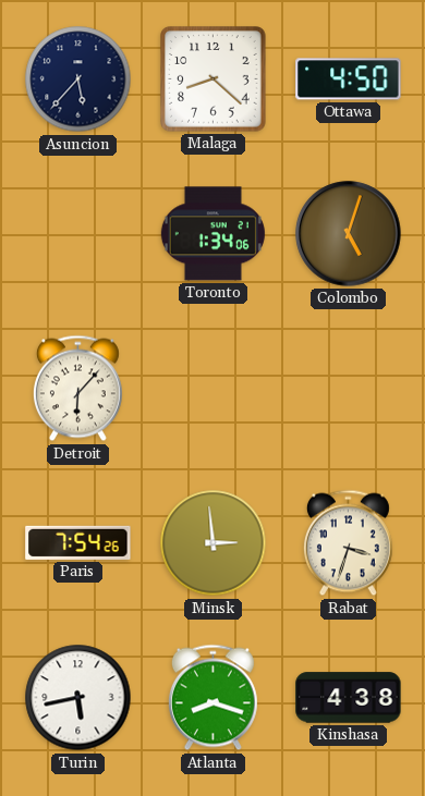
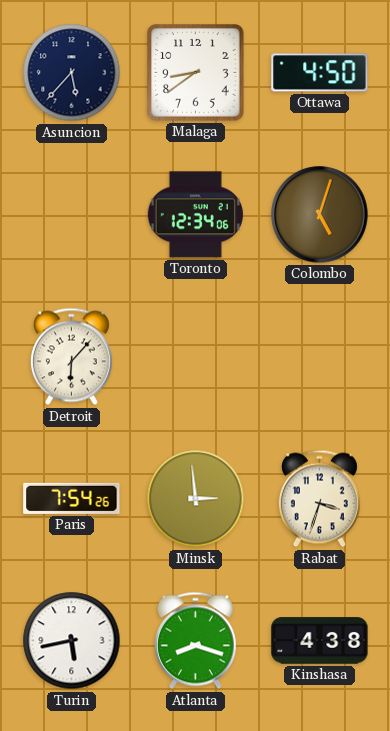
Malaga: 8:22 -> 8:39
Toronto: 1:34 -> 12:34
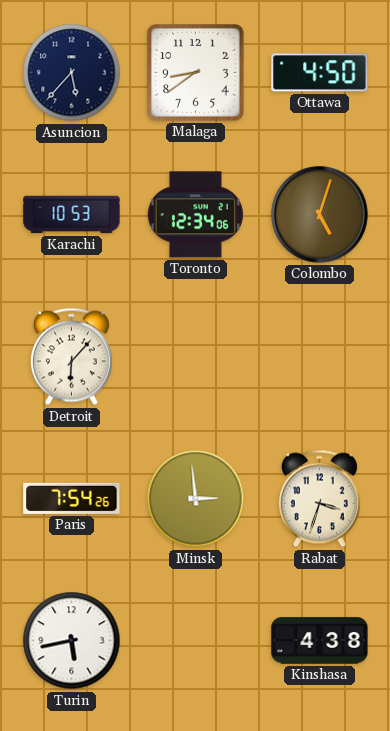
Karachi: none -> 10:53
Atlanta: 8:18 -> none
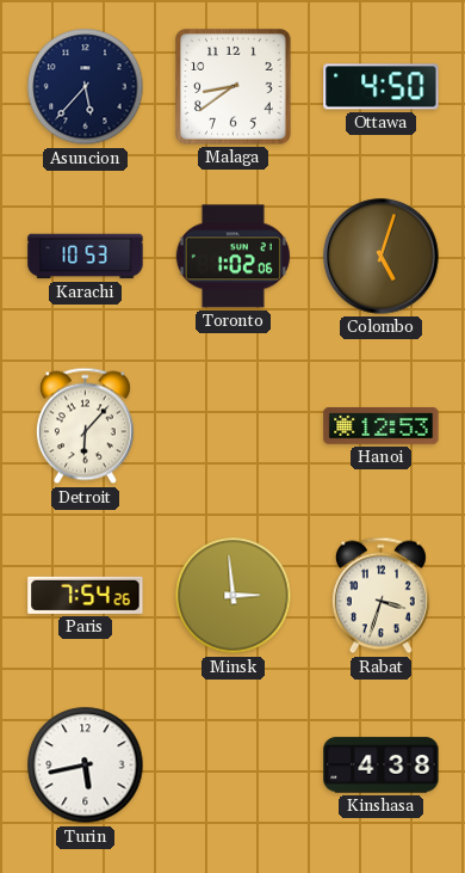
Toronto: 12:34 -> 1:02
Hanoi: none -> 12:53
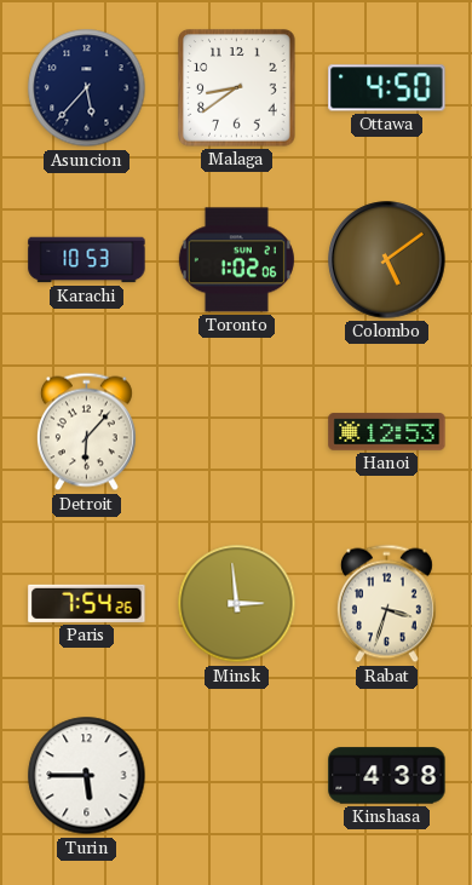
Colombo: 5:03 -> 5:09
Turin: 5:43 -> 5:45
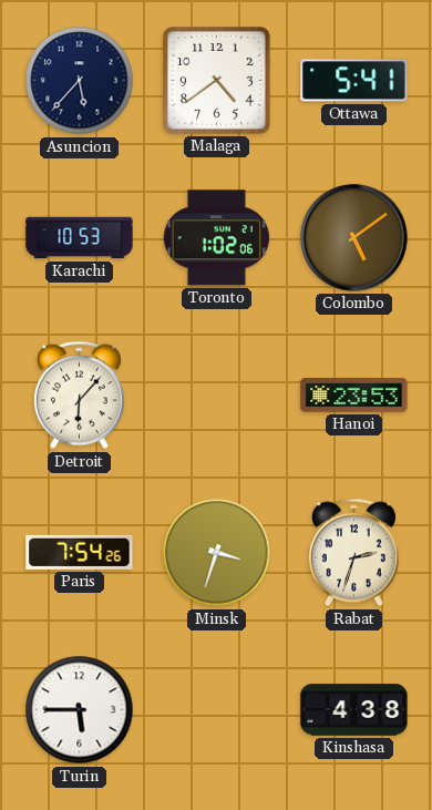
Malaga: 8:39 -> 4:39
Ottawa: 4:50 -> 5:41
Hanoi: 12:53 -> 23:53
Minsk: 2:59 -> 3:33
Rabat: 3:33 -> 2:33
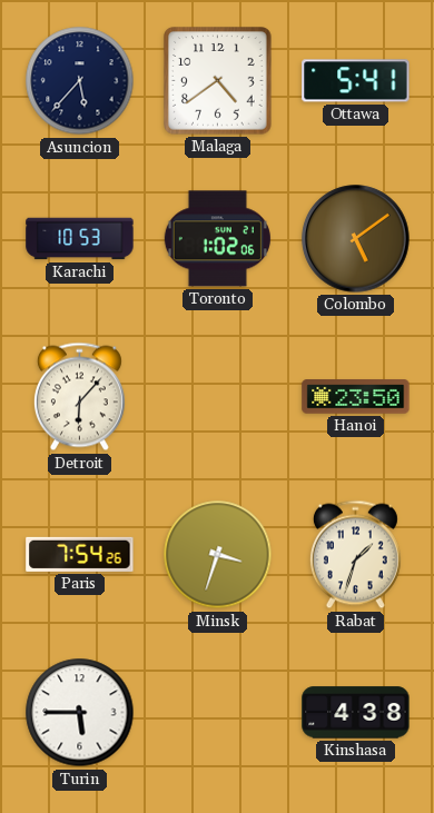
Hanoi: 23:53 -> 23:50
Rabat: 2:33 -> 1:33
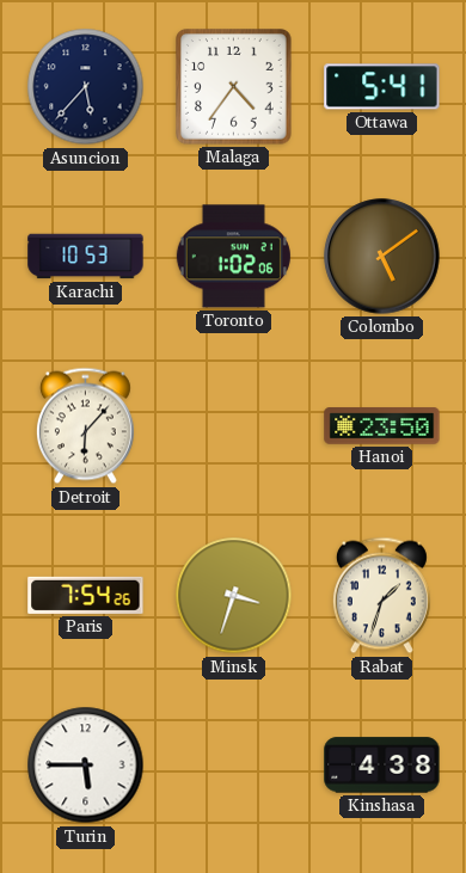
Malaga: 4:39 -> 4:36
